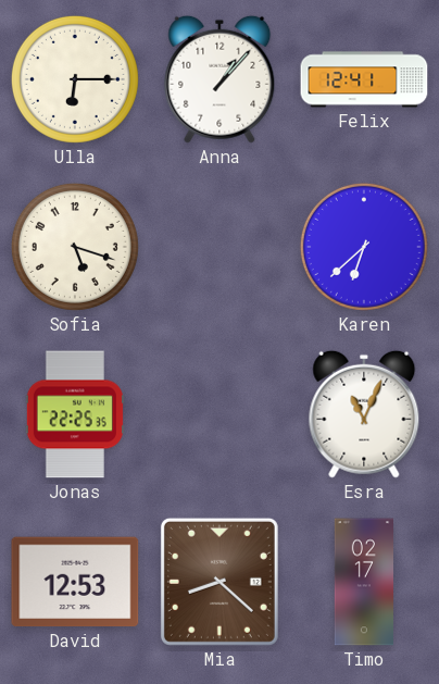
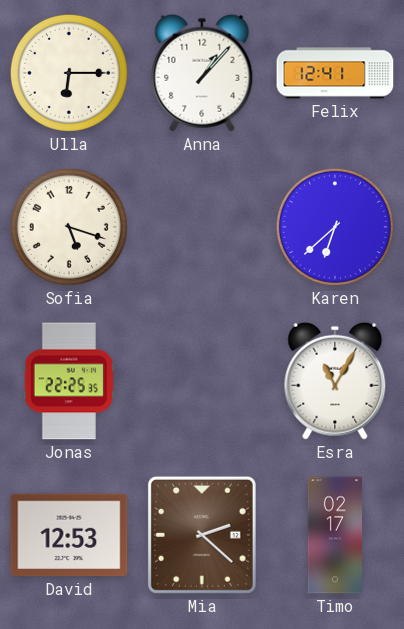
Esra: 11:04 -> 11:05
Mia: 8:22 -> 2:22
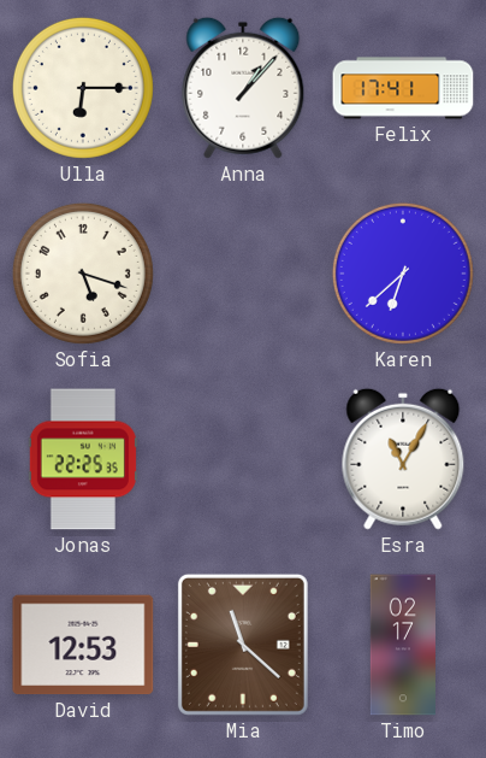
Felix: 12:41 -> 17:41
Mia: 2:22 -> 11:22
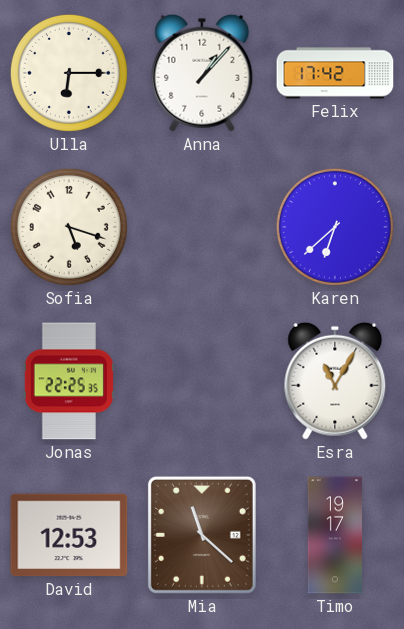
Felix: 17:41 -> 17:42
Timo: 02:17 -> 19:17
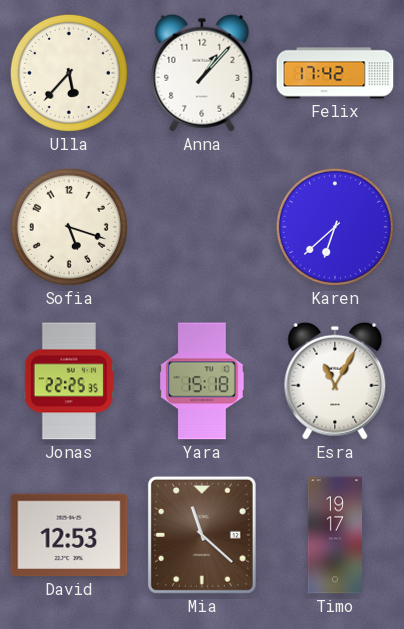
Ulla: 6:15 -> 5:37
Yara: none -> 15:18
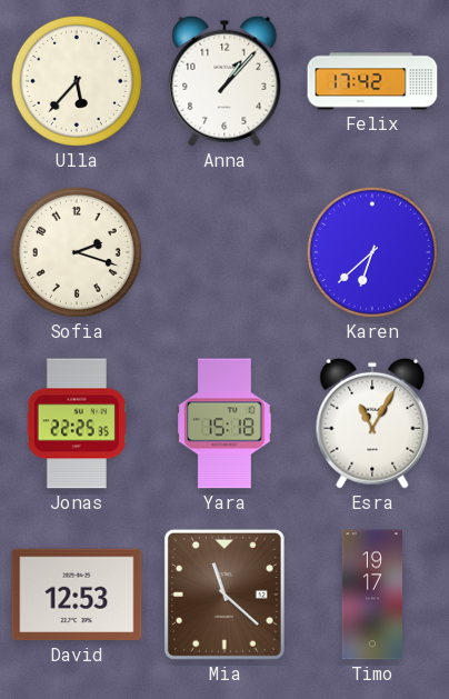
Sofia: 5:18 -> 2:18
